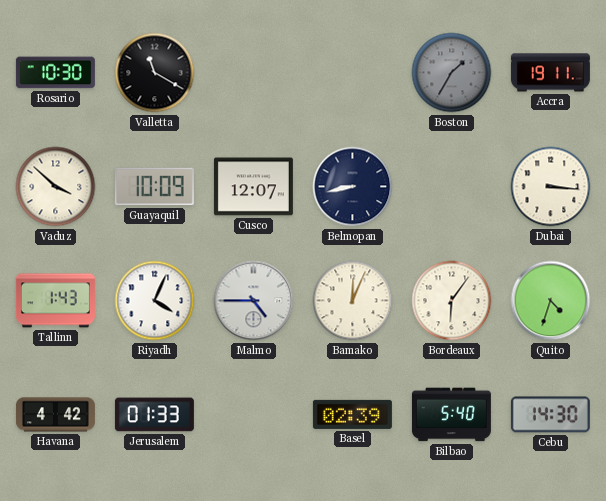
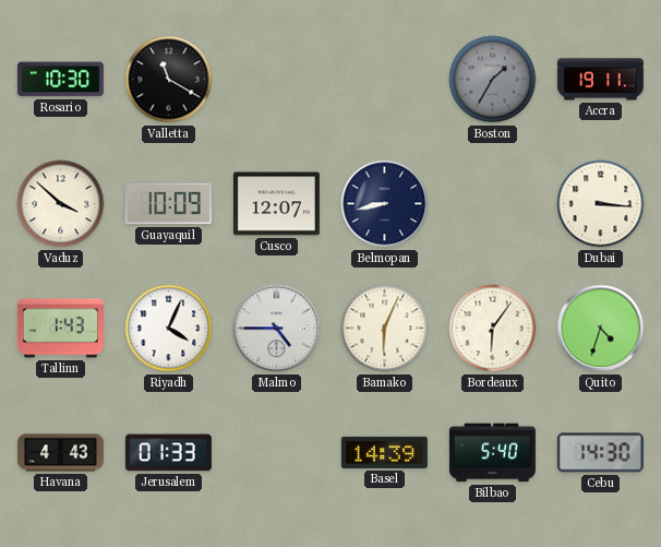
Bamako: 12:04 -> 6:04
Havana: 4:42 -> 4:43
Basel: 02:39 -> 14:39
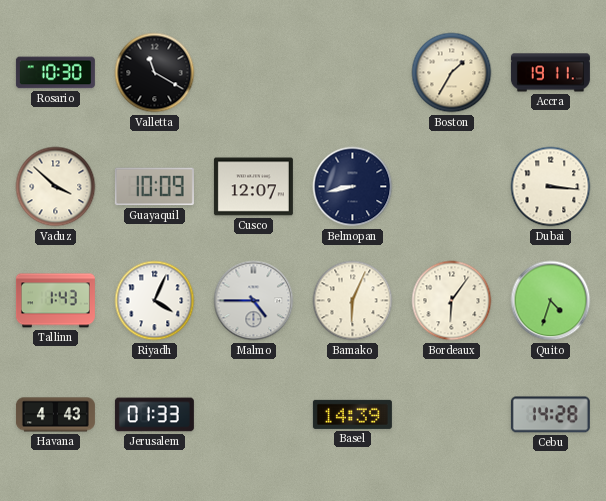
Boston dial: grey -> cream
Bilbao: 5:40 -> none
Cebu: 14:30 -> 14:28
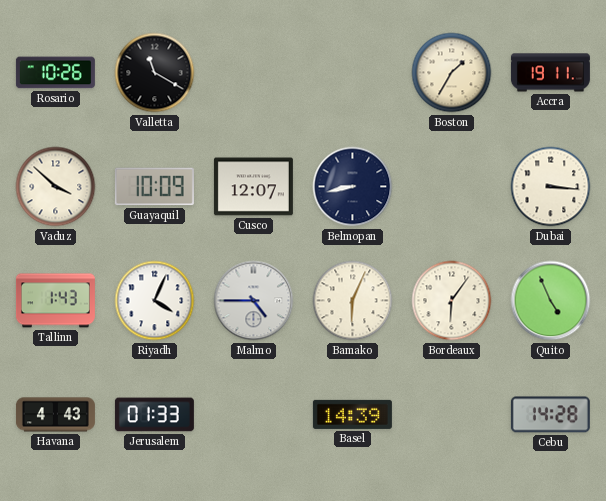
Rosario: 10:30 -> 10:26
Quito: 4:33 -> 4:56
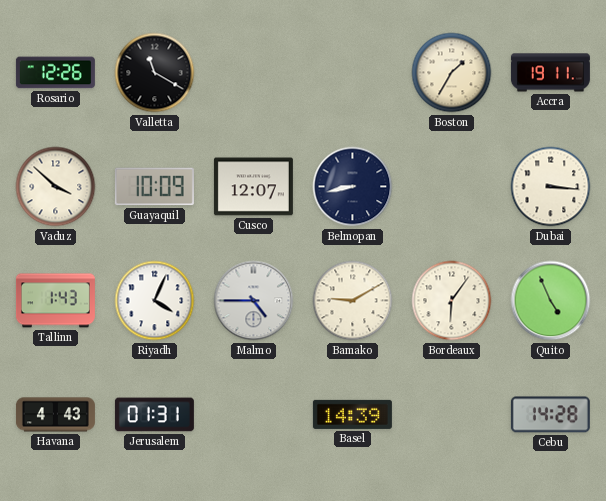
Rosario: 10:26 -> 12:26
Bamako: 6:04 -> 9:10
Jerusalem: 01:33 -> 01:31
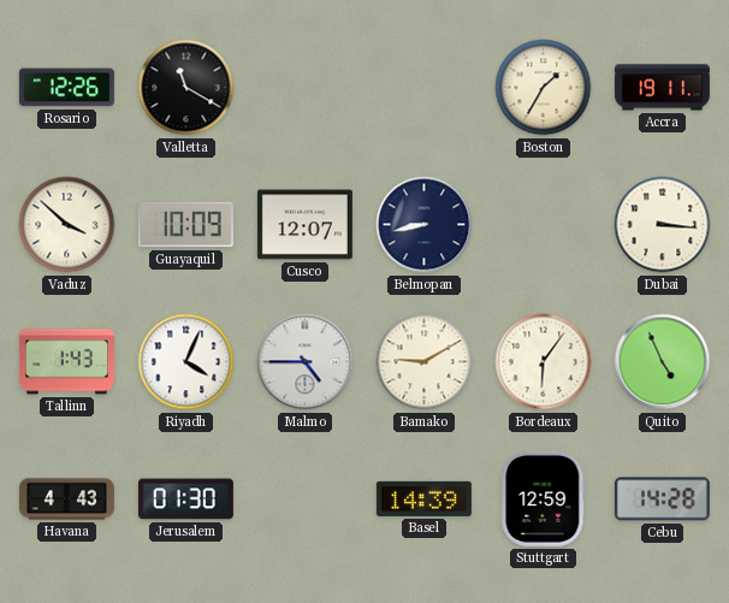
Jerusalem: 01:31 -> 01:30
Stuttgart: none -> 12:59
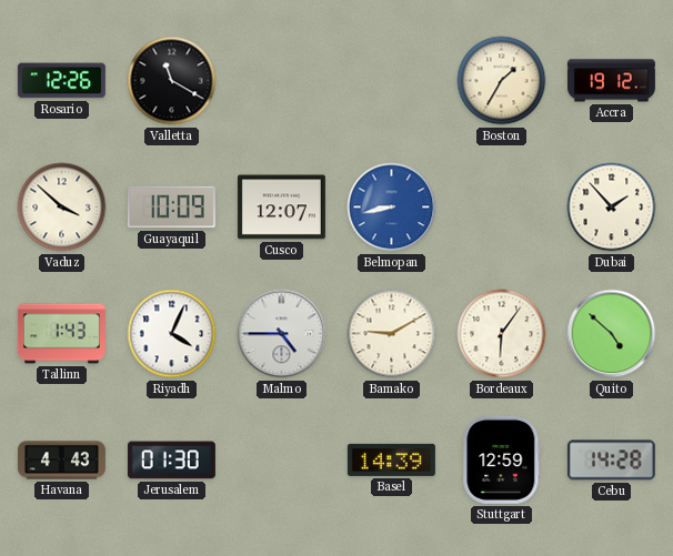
Accra: 19:11 -> 19:12
Belmopan dial: navy -> blue
Dubai: 3:16 -> 1:53
Quito: 4:56 -> 4:52
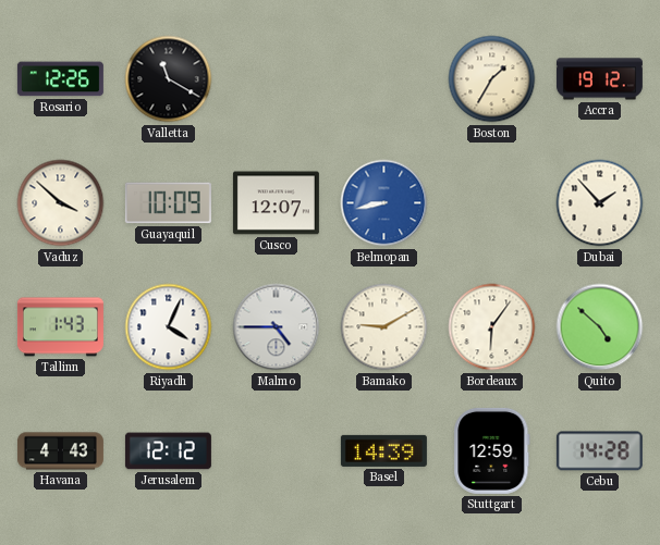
Jerusalem: 01:30 -> 12:12
